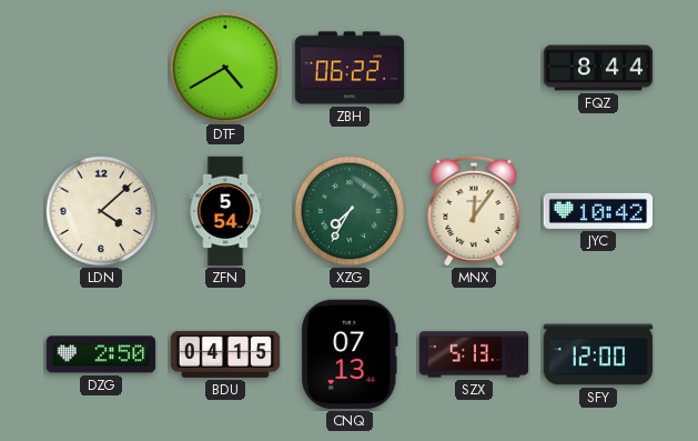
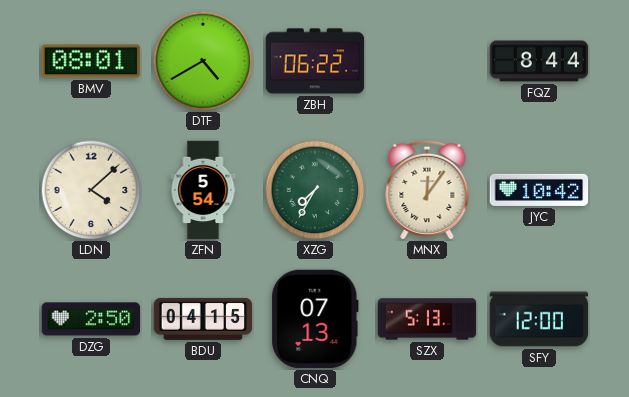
BMV: none -> 08:01
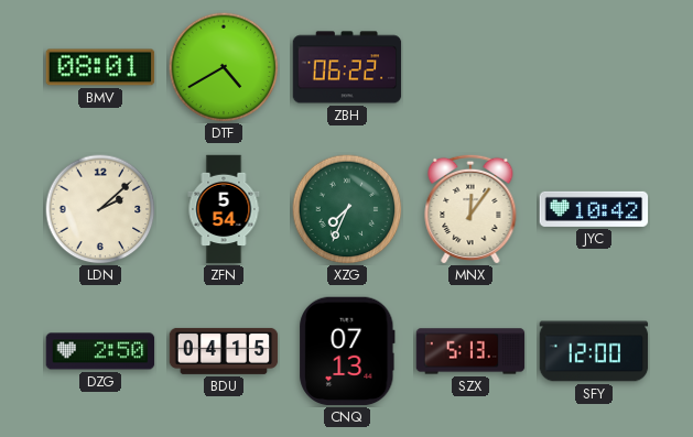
FQZ: 8:44 -> none
LDN: 4:08 -> 2:08
XZG: 7:35 -> 7:34
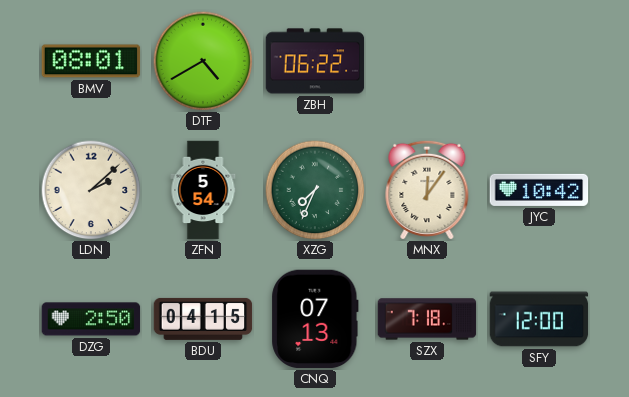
SZX: 5:13 -> 7:18
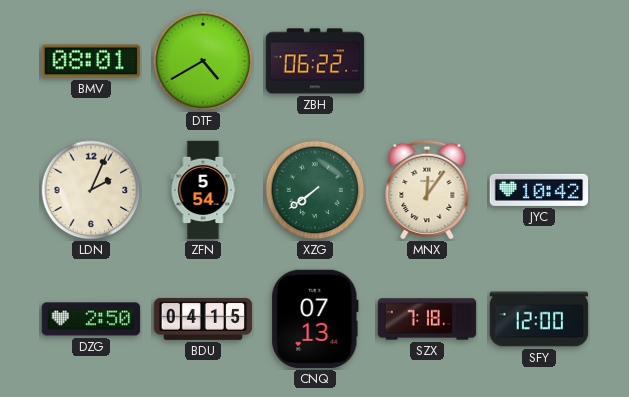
LDN: 2:08 -> 2:04
XZG: 7:34 -> 7:39
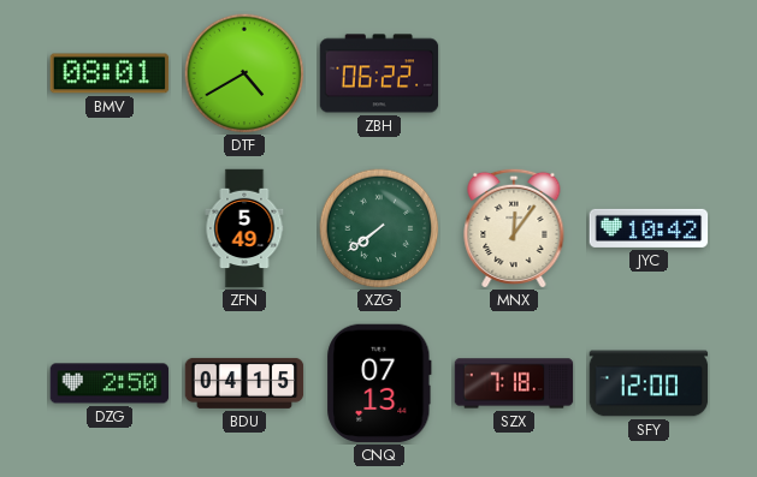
LDN: 2:04 -> none
ZFN: 5:54 -> 5:49
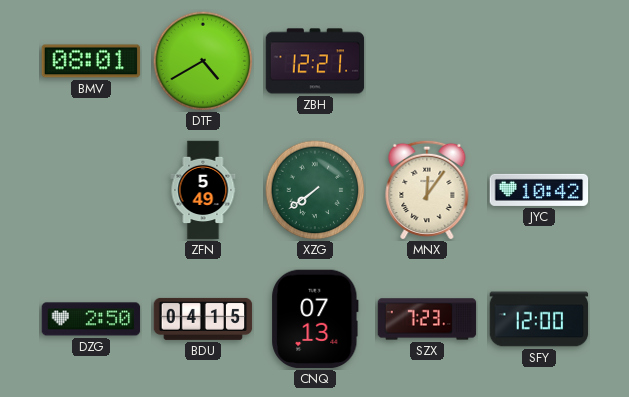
ZBH: 06:22 -> 12:21
SZX: 7:18 -> 7:23
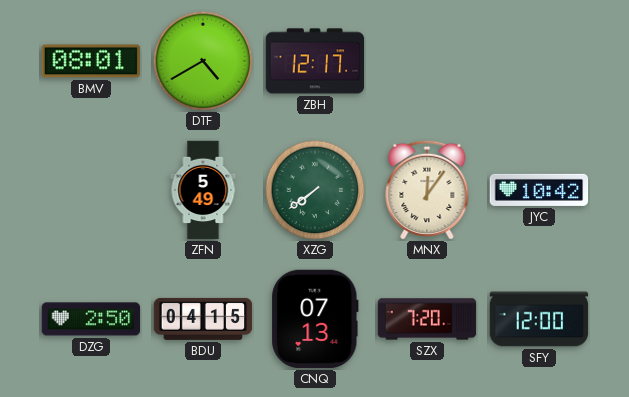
ZBH: 12:21 -> 12:17
SZX: 7:23 -> 7:20
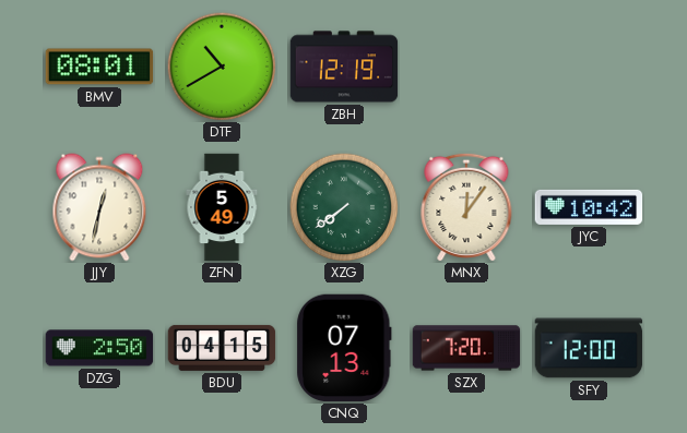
DTF: 4:40 -> 10:40
ZBH: 12:17 -> 12:19
JJY: none -> 12:32
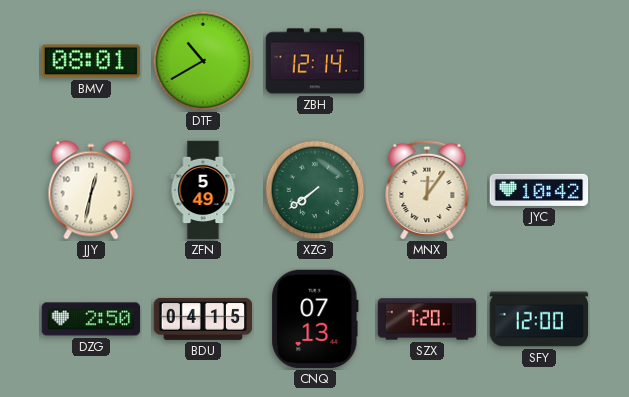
ZBH: 12:19 -> 12:14
